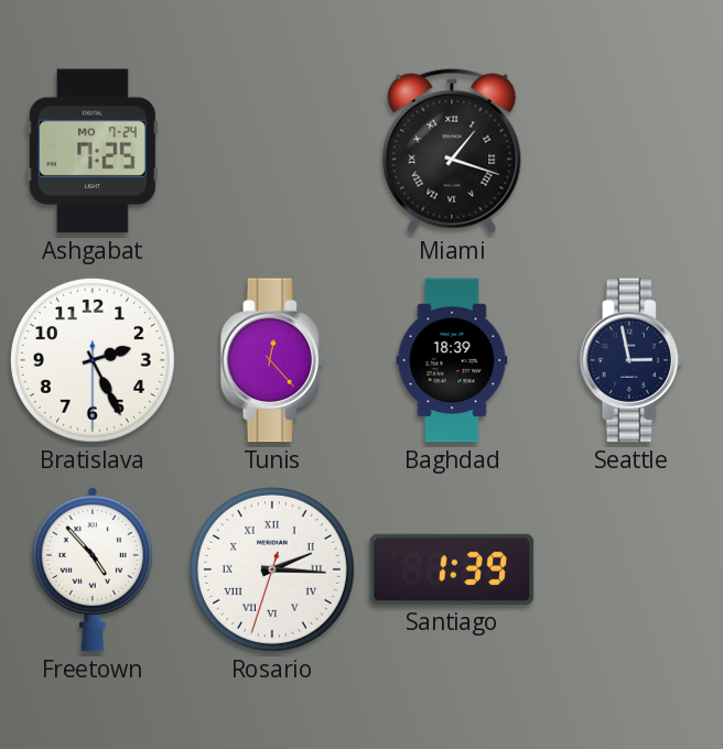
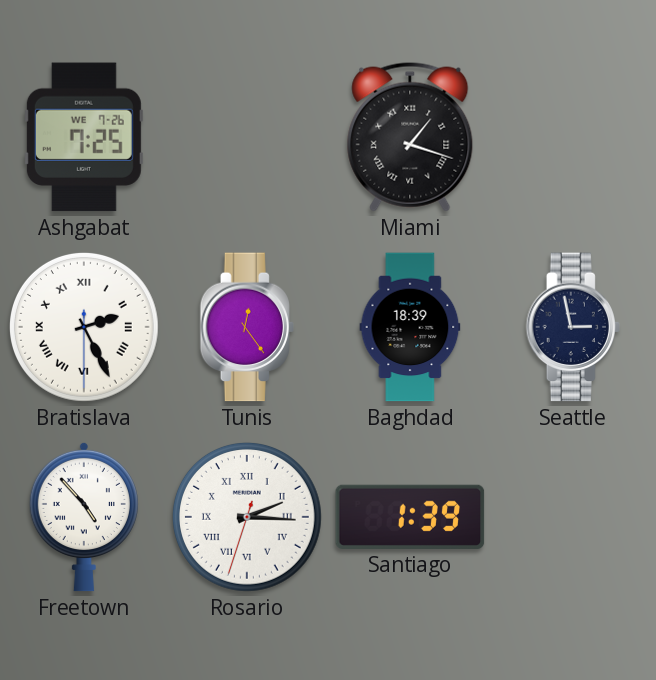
Ashgabat date: MO 7-24 -> WE 7-26
Bratislava numerals: Arabic -> Roman
Tunis: 12:23 -> 12:24
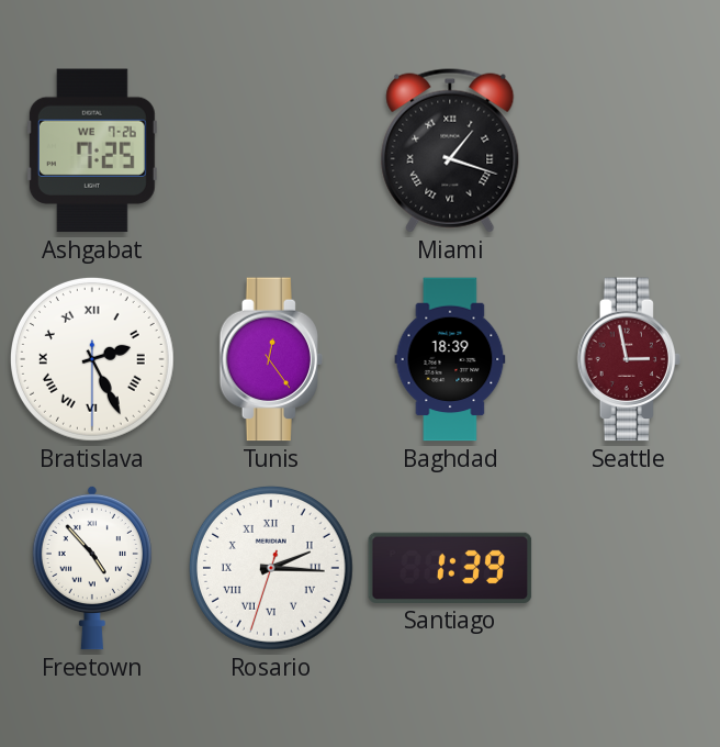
Seattle dial: navy -> burgundy
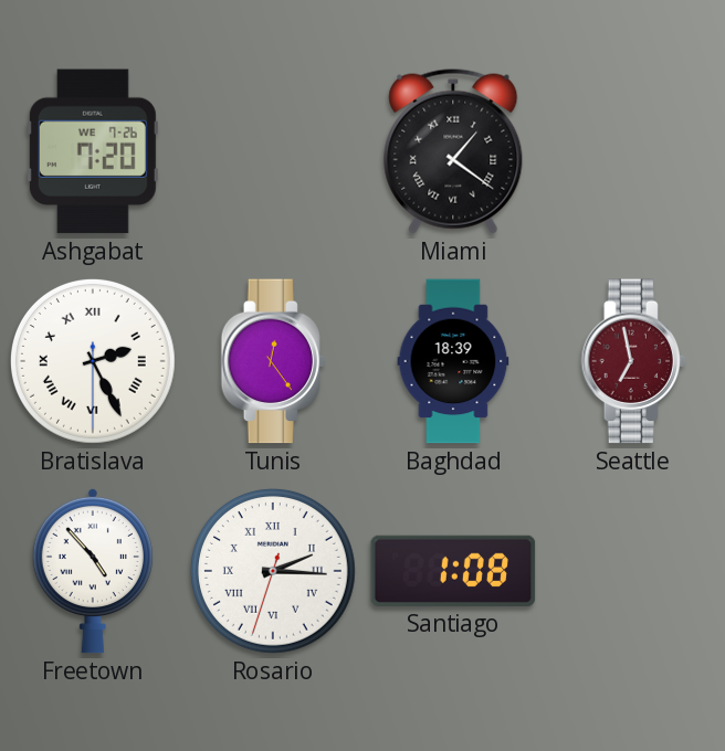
Ashgabat: 7:25 -> 7:20
Miami: 1:18 -> 1:21
Seattle: 2:58 -> 6:58
Santiago: 1:39 -> 1:08
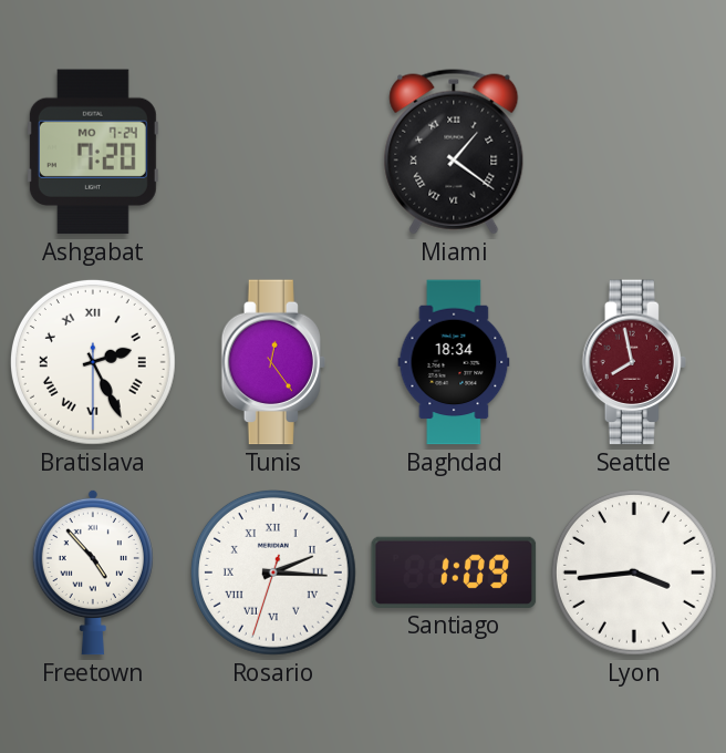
Ashgabat date: WE 7-26 -> MO 7-24
Baghdad: 18:39 -> 18:34
Seattle: 6:58 -> 7:58
Santiago: 1:08 -> 1:09
Lyon: none -> 3:44
